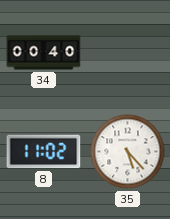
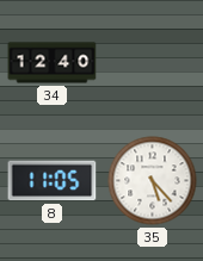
34: 00:40 -> 12:40
8: 11:02 -> 11:05
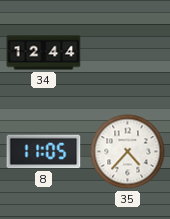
34: 12:40 -> 12:44
35: 5:23 -> 4:37
